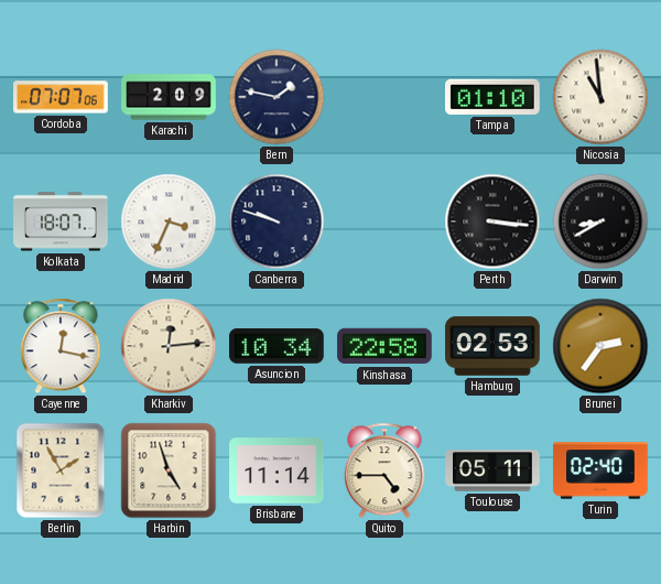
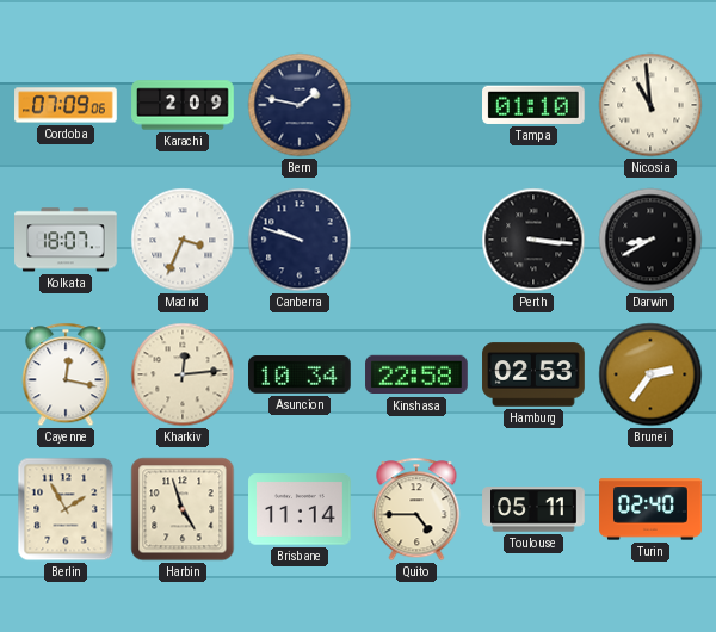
Cordoba: 07:07 -> 07:09
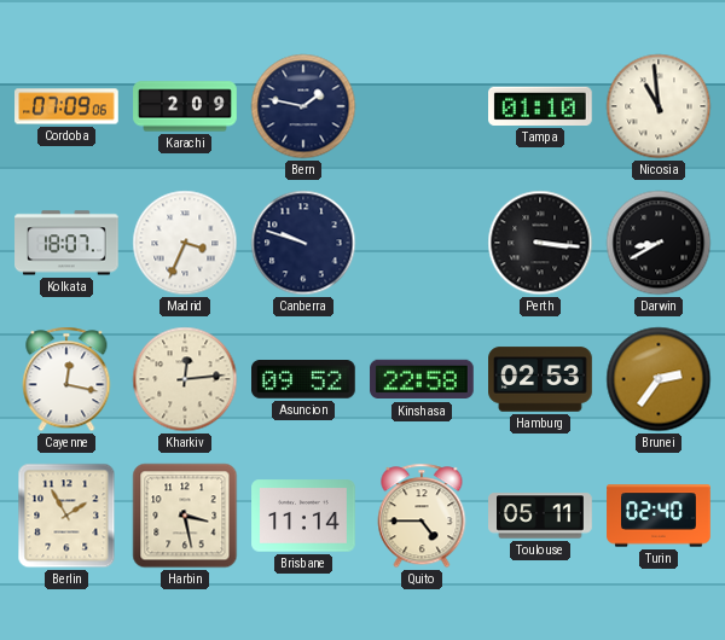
Asuncion: 10:34 -> 09:52
Harbin: 4:57 -> 3:28
